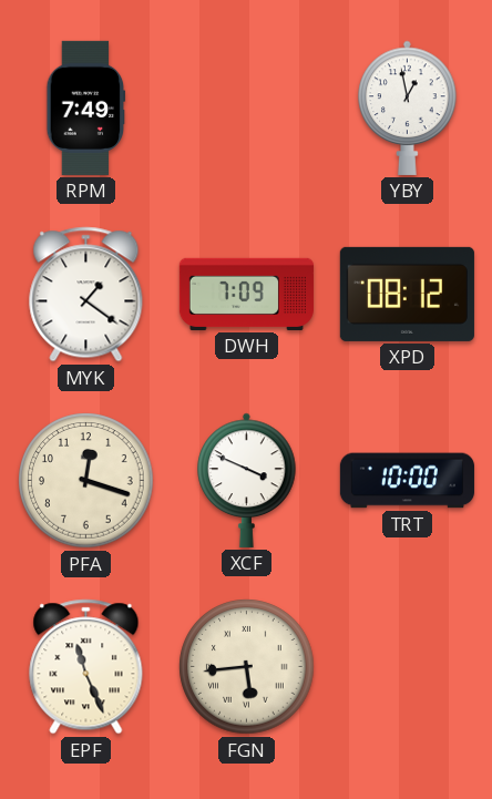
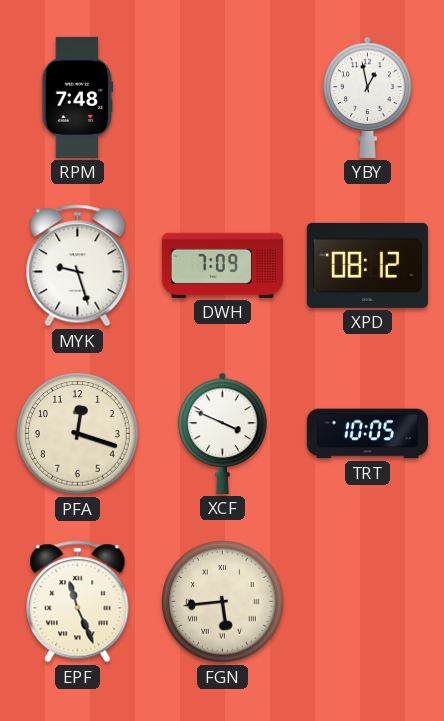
RPM: 7:49 -> 7:48
MYK: 1:21 -> 9:27
TRT: 10:00 -> 10:05
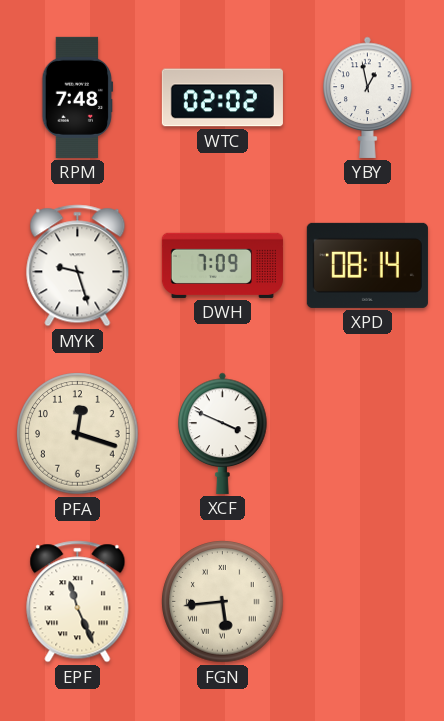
WTC: none -> 02:02
XPD: 08:12 -> 08:14
TRT: 10:05 -> none
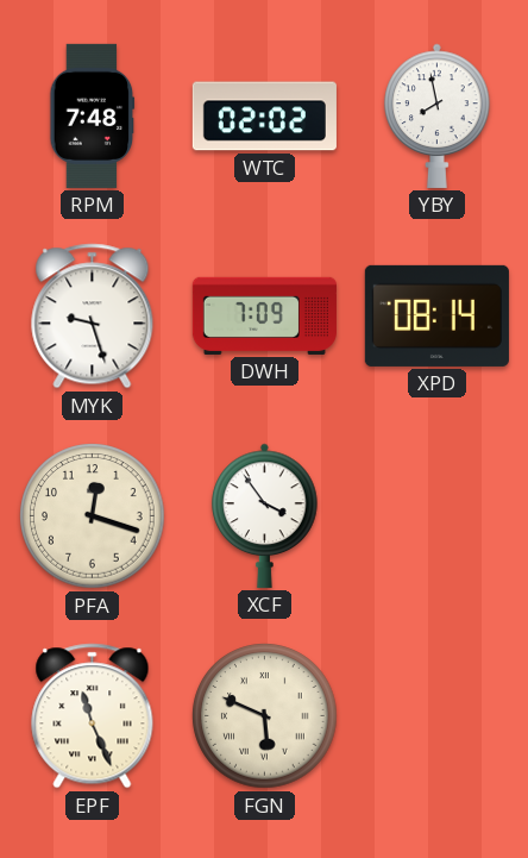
YBY: 12:58 -> 7:58
XCF: 3:49 -> 3:54
FGN: 5:44 -> 5:49
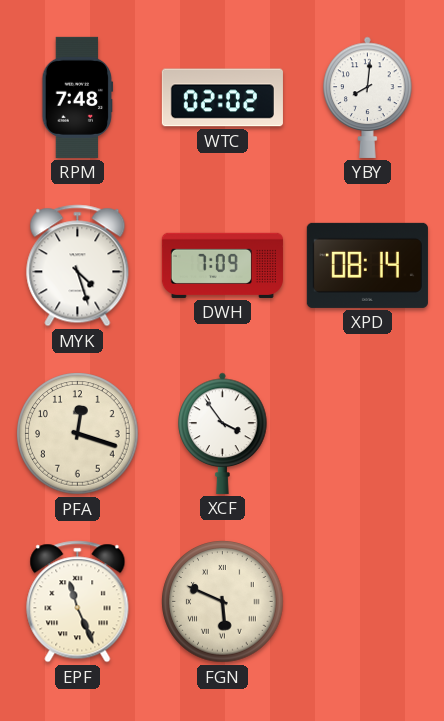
YBY: 7:58 -> 8:01
MYK: 9:27 -> 4:27
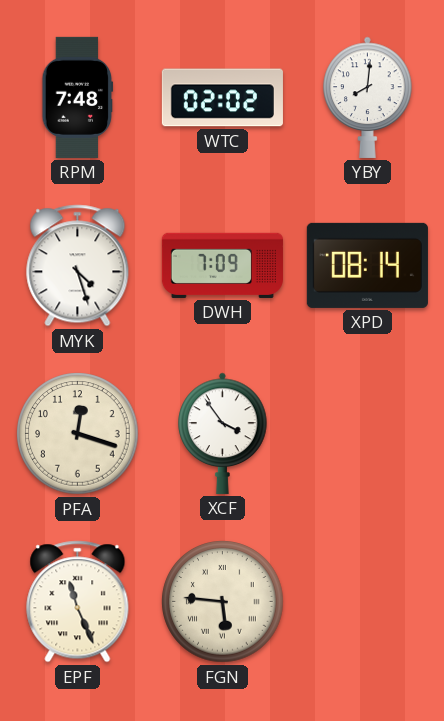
FGN: 5:49 -> 5:46
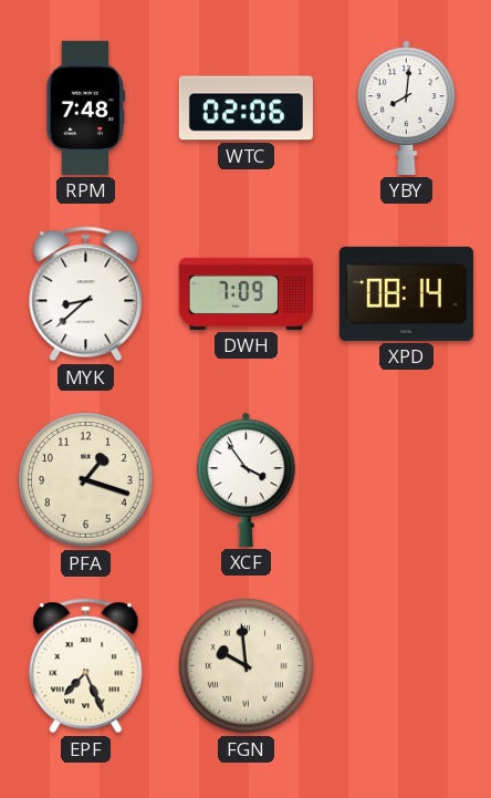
WTC: 02:02 -> 02:06
MYK: 4:27 -> 8:38
PFA: 12:18 -> 1:18
EPF: 11:26 -> 7:26
FGN: 5:46 -> 9:59
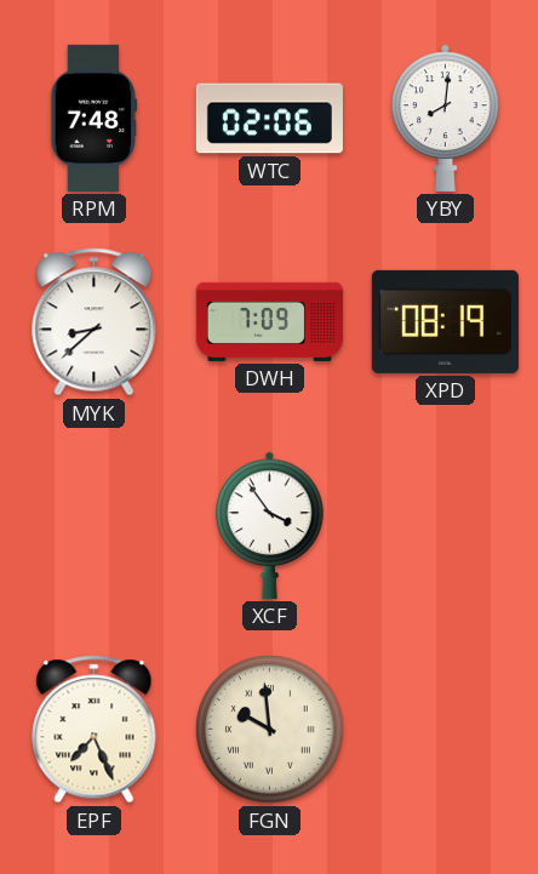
XPD: 08:14 -> 08:19
PFA: 1:18 -> none
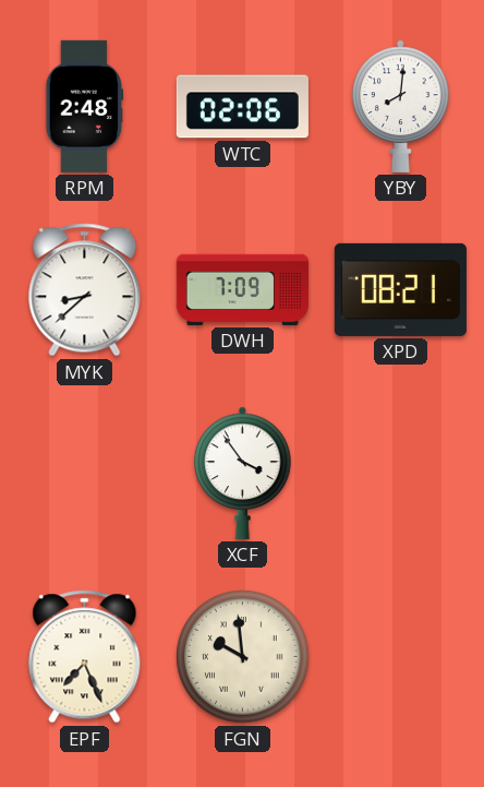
RPM: 7:48 -> 2:48
XPD: 08:19 -> 08:21
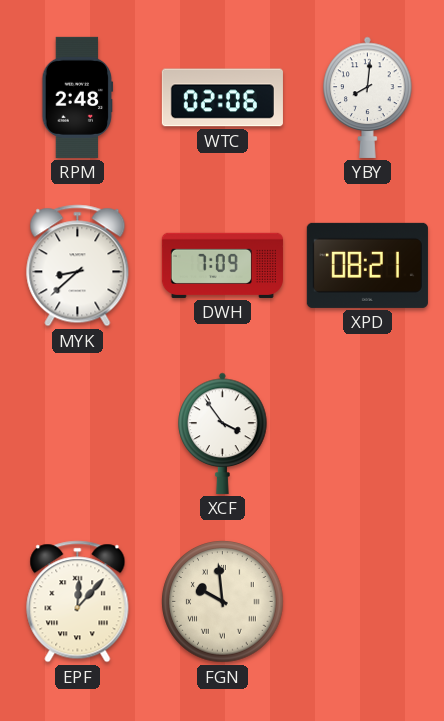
EPF: 7:26 -> 12:07
